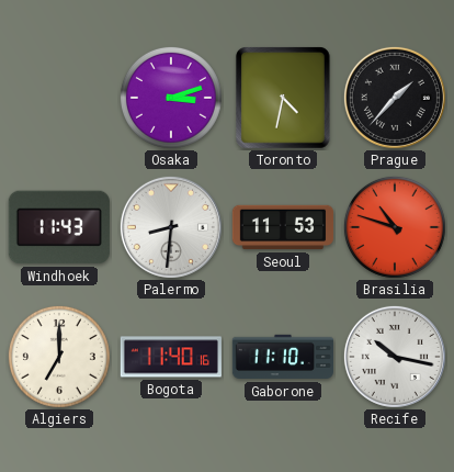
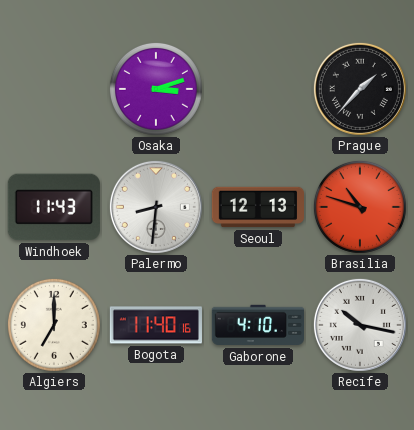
Toronto: 4:32 -> none
Seoul: 11:53 -> 12:13
Gaborone: 11:10 -> 4:10
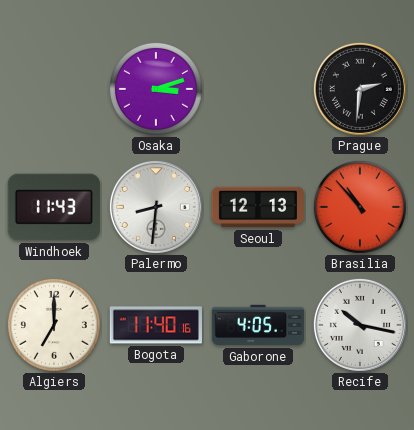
Prague: 1:37 -> 2:31
Brasilia: 10:48 -> 10:53
Gaborone: 4:10 -> 4:05
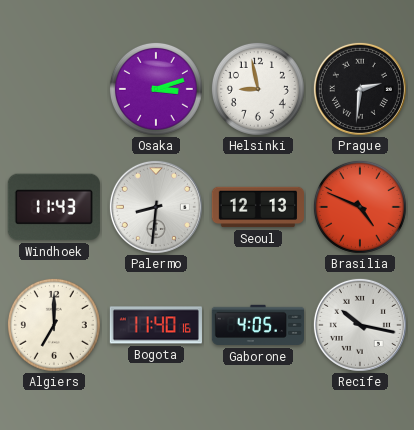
Helsinki: none -> 8:58
Brasilia: 10:53 -> 4:49
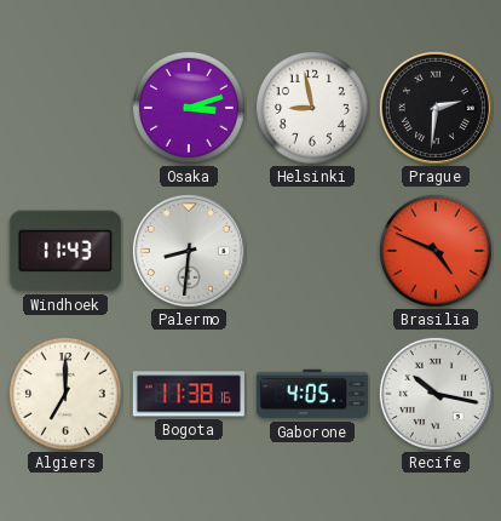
Seoul: 12:13 -> none
Bogota: 11:40 -> 11:38
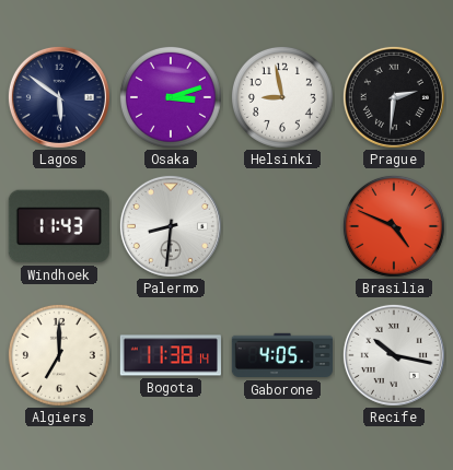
Lagos: none -> 5:51
Bogota: 11:38:16 -> 11:38:14
